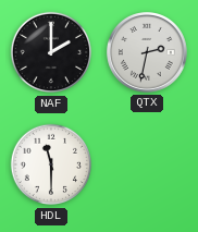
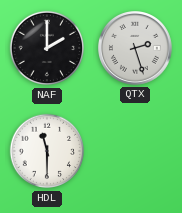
QTX: 2:32 -> 2:27
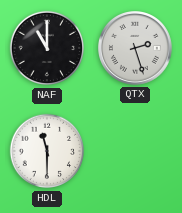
NAF: 2:00 -> 11:00
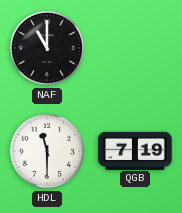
QTX: 2:27 -> none
QGB: none -> 7:19
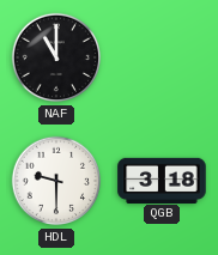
HDL: 11:30 -> 9:30
QGB: 7:19 -> 3:18
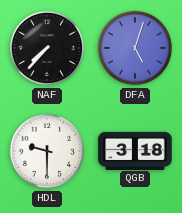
NAF: 11:00 -> 7:37
DFA: none -> 5:03
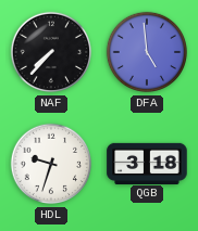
DFA: 5:03 -> 4:59
HDL: 9:30 -> 9:33
